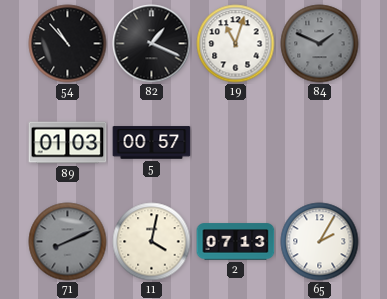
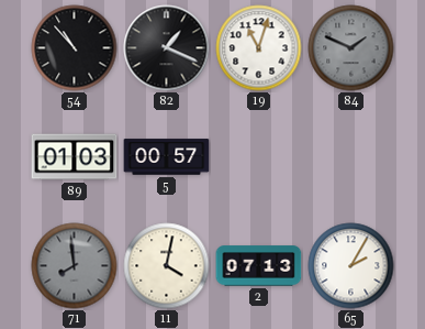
71: 8:11 -> 7:59
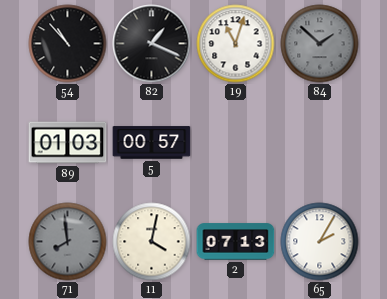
84: 1:49 -> 1:52
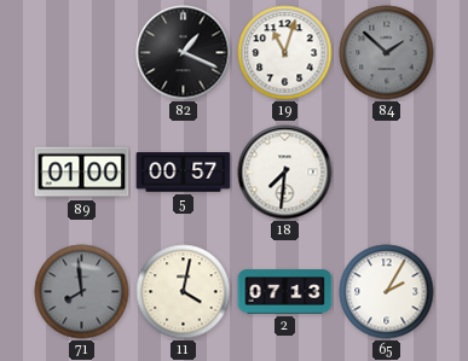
54: 10:53 -> none
89: 01:03 -> 01:00
18: none -> 7:31
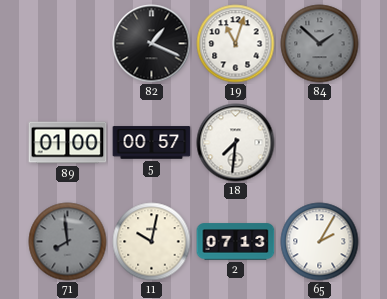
11: 4:02 -> 10:02
